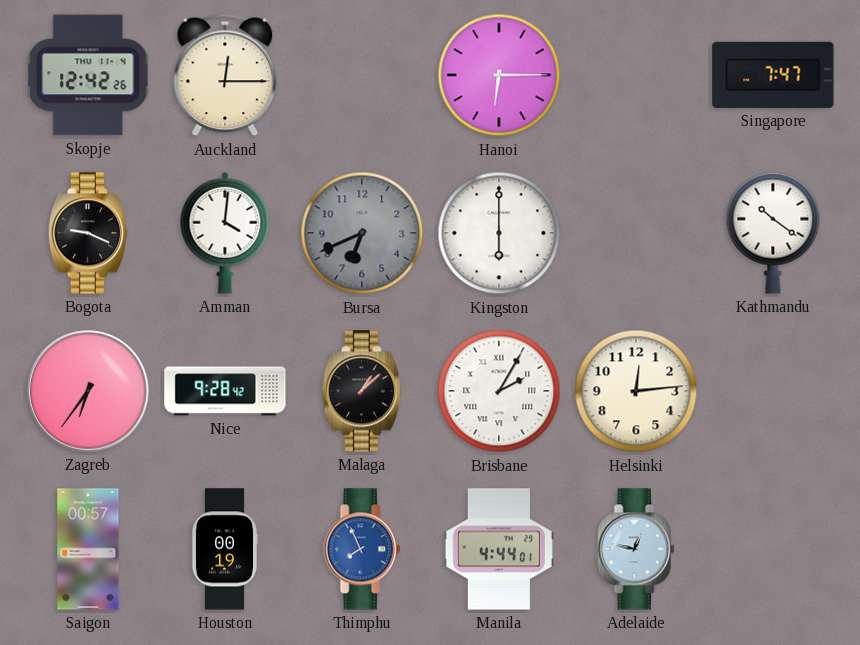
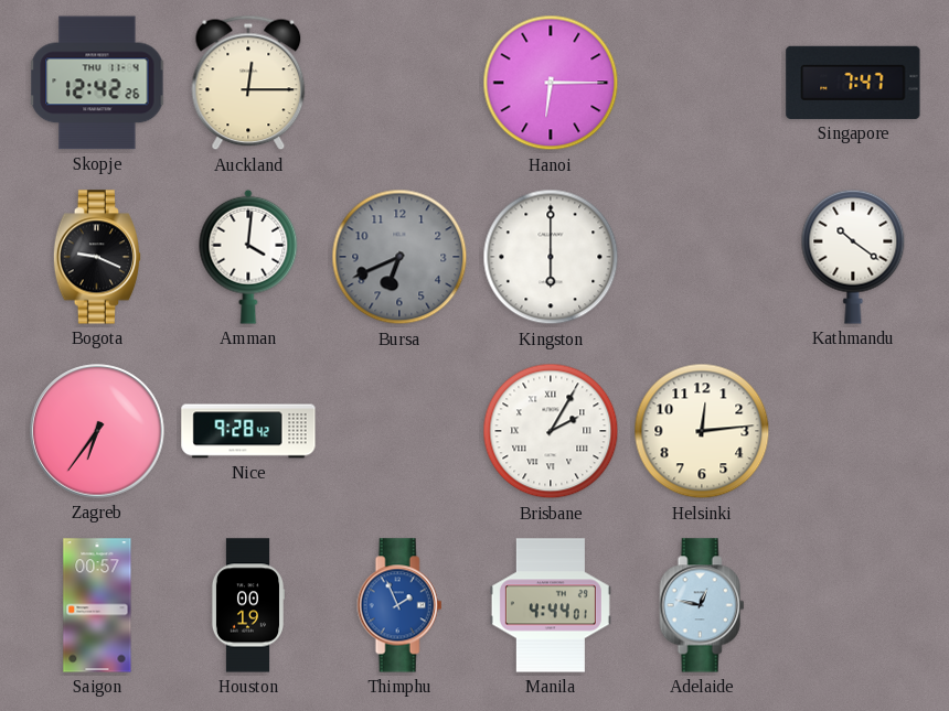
Malaga: 1:08 -> none
Thimphu: 7:56 -> 1:56
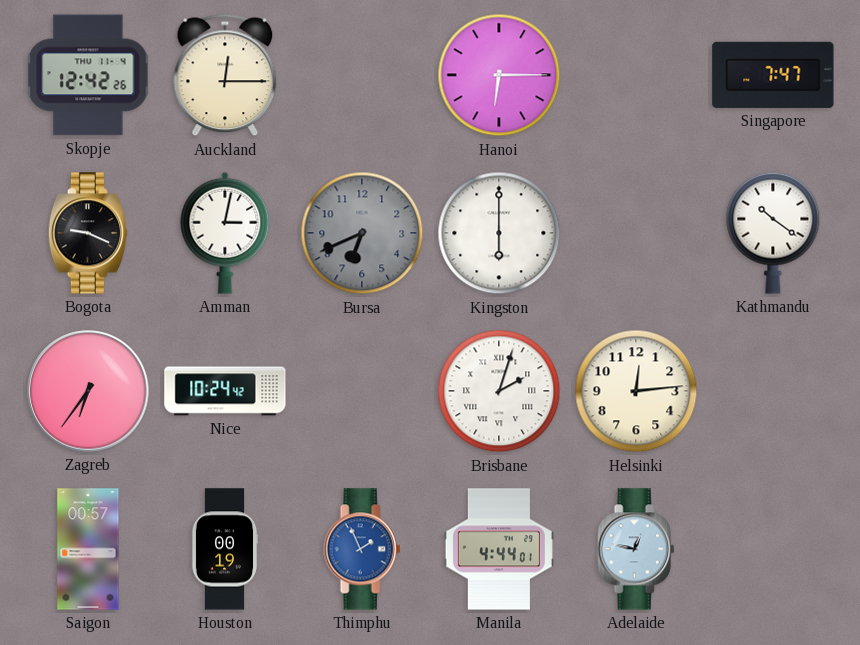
Amman: 4:01 -> 3:02
Nice: 9:28 -> 10:24
Brisbane: 2:05 -> 2:03
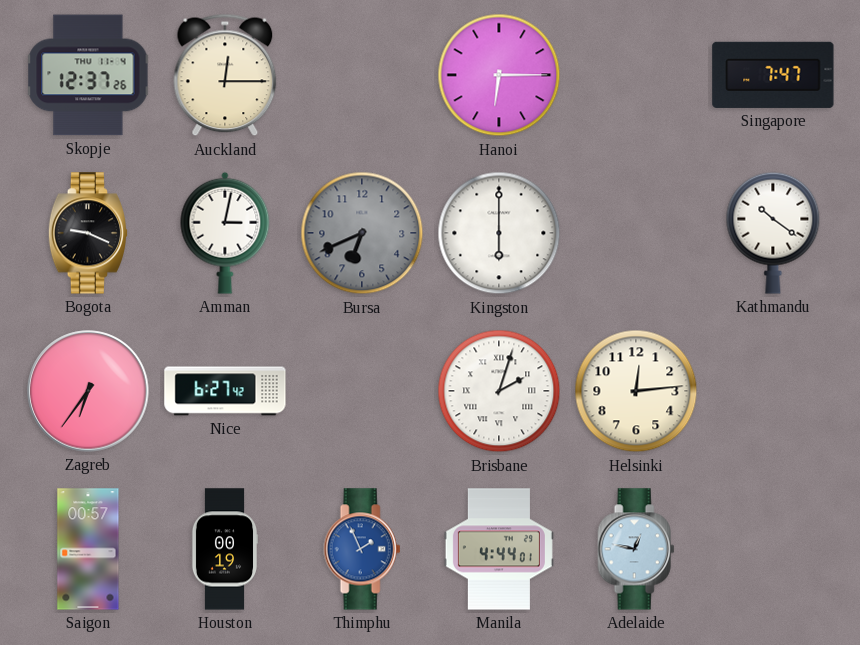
Skopje: 12:42 -> 12:37
Nice: 10:24 -> 6:27
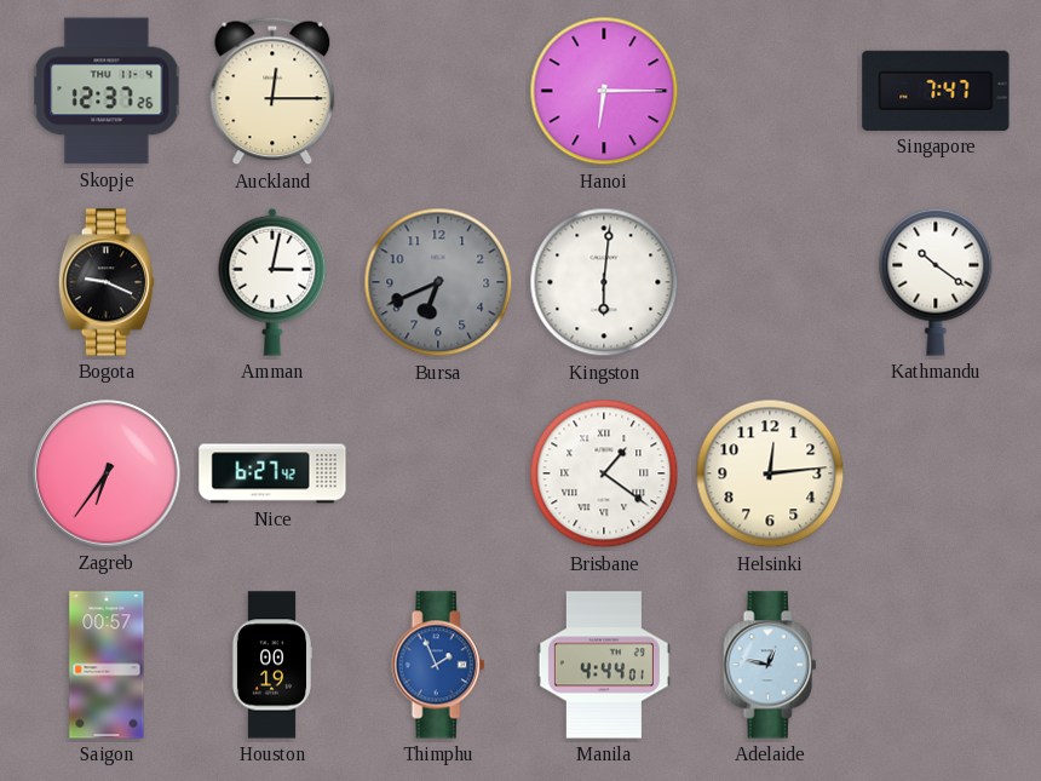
Kingston: 6:00 -> 6:01
Brisbane: 2:03 -> 1:21
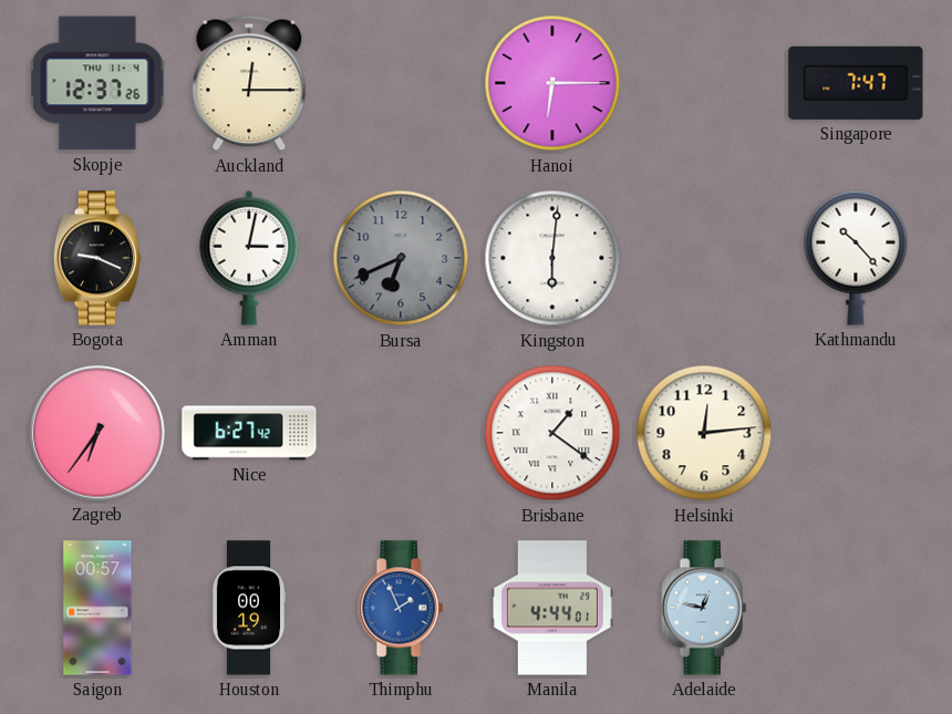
Kathmandu: 10:21 -> 10:23
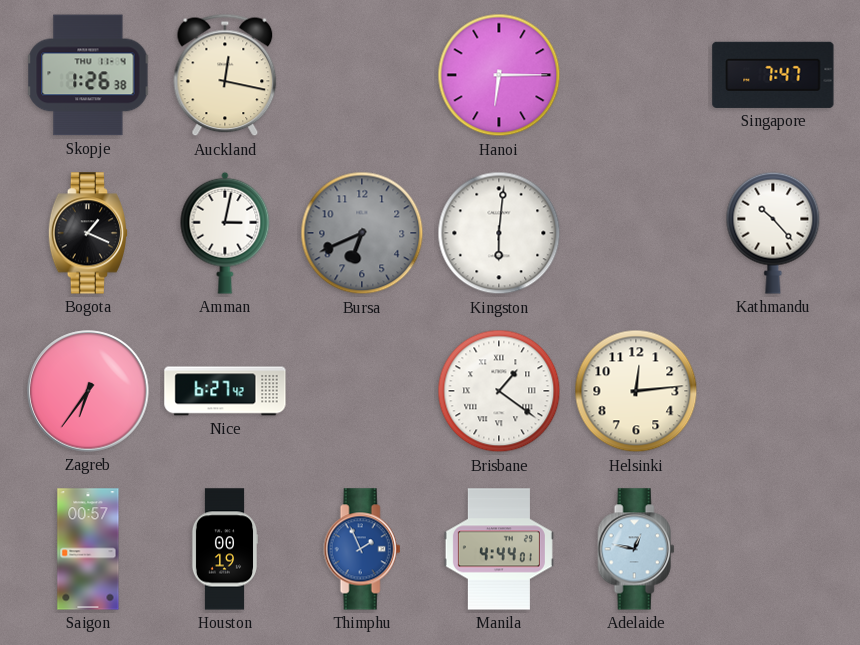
Skopje: 12:37 -> 1:26
Auckland: 12:15 -> 12:17
Bogota: 9:19 -> 1:19
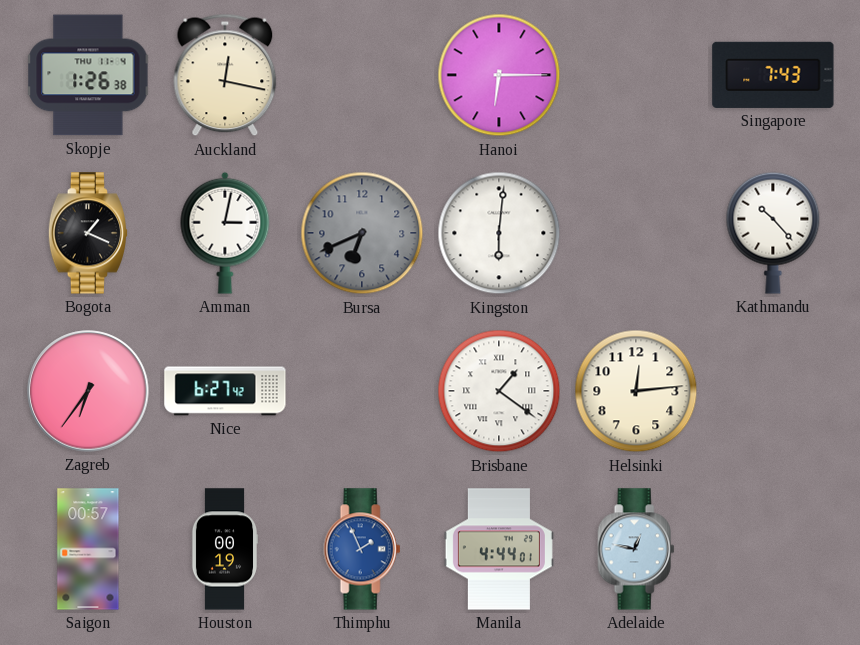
Singapore: 7:47 -> 7:43
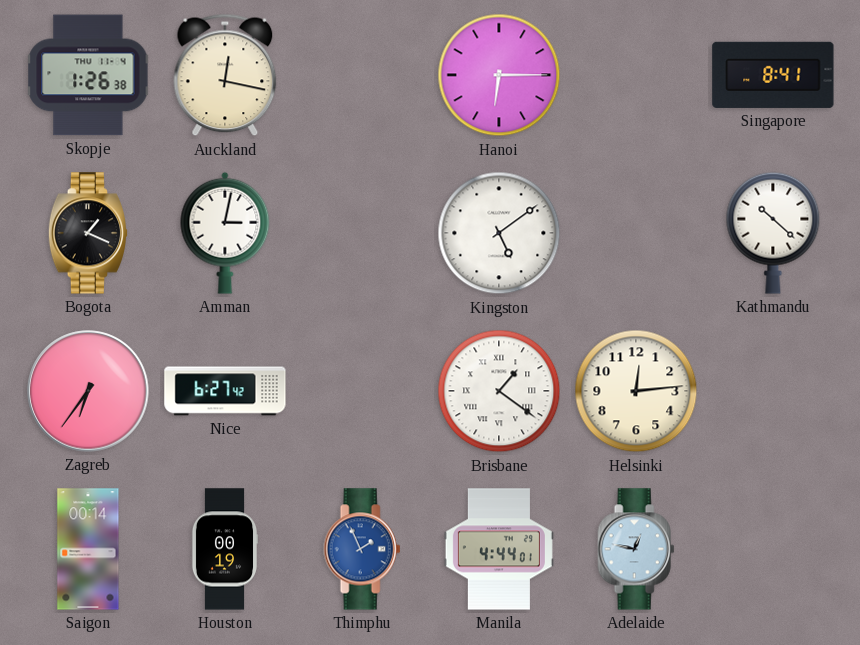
Singapore: 7:43 -> 8:41
Bursa: 6:41 -> none
Kingston: 6:01 -> 5:09
Kathmandu: 10:23 -> 10:22
Saigon: 00:57 -> 00:14
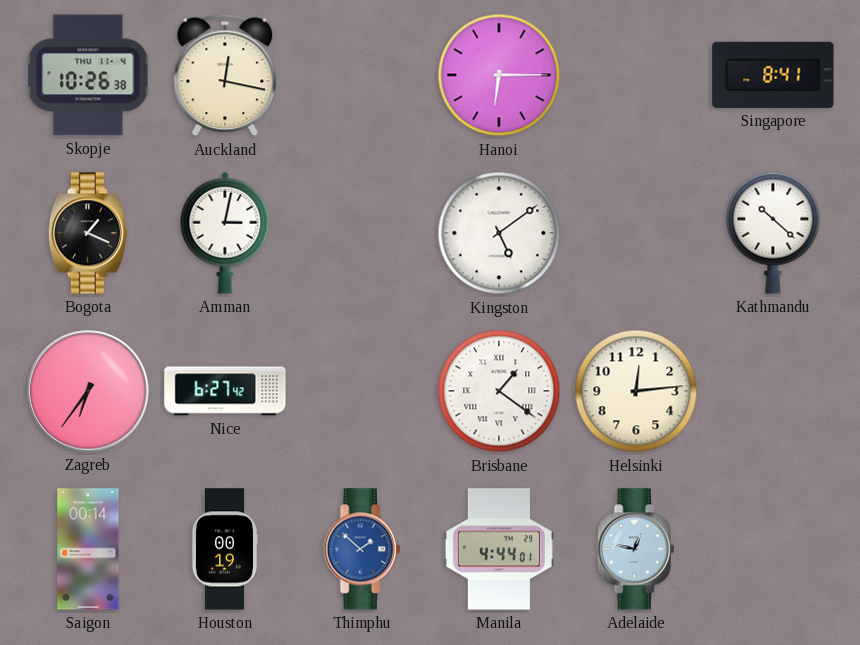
Skopje: 1:26 -> 10:26
Thimphu: 1:56 -> 1:52
